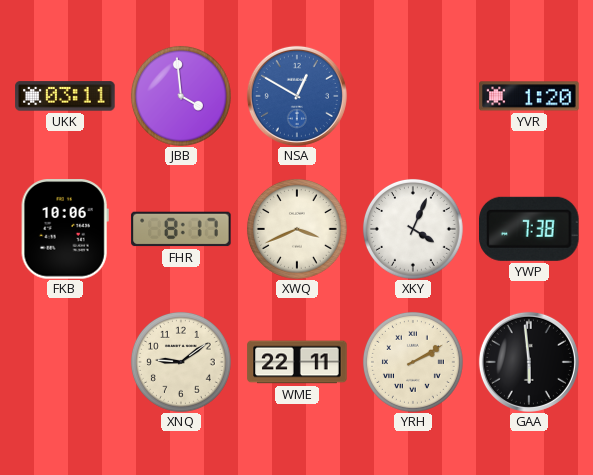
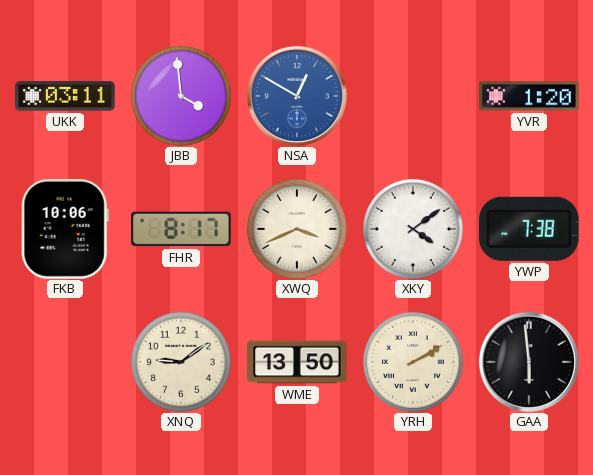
XKY: 4:04 -> 4:09
WME: 22:11 -> 13:50
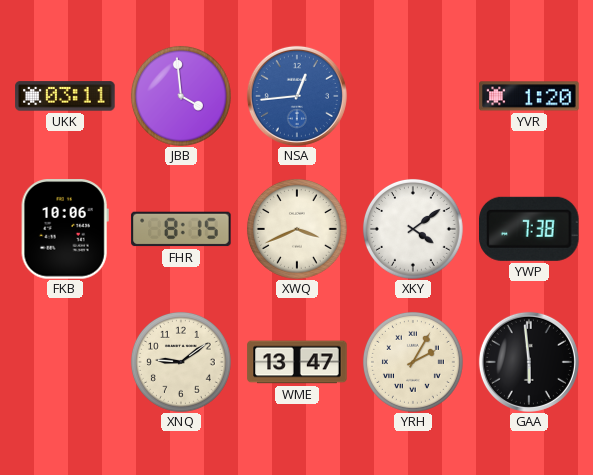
NSA: 12:50 -> 12:44
FHR: 8:17 -> 8:15
WME: 13:50 -> 13:47
YRH: 2:10 -> 2:05
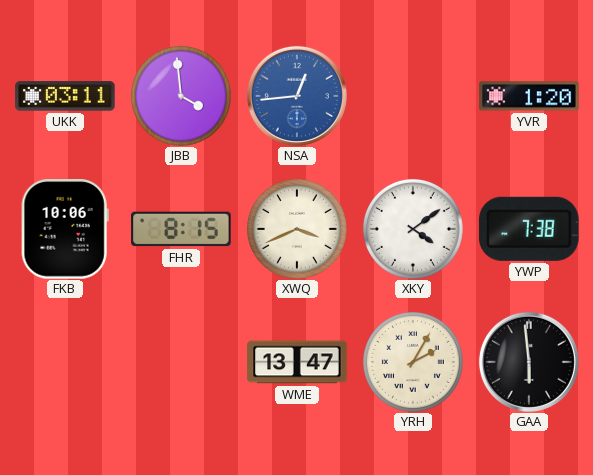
XNQ: 9:09 -> none
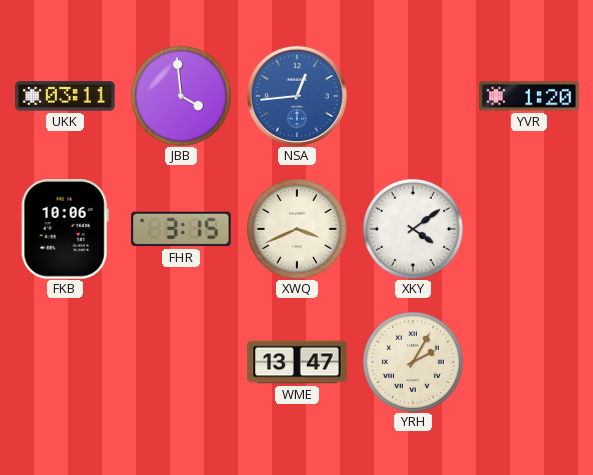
FHR: 8:15 -> 3:15
YWP: 7:38 -> none
GAA: 5:59 -> none
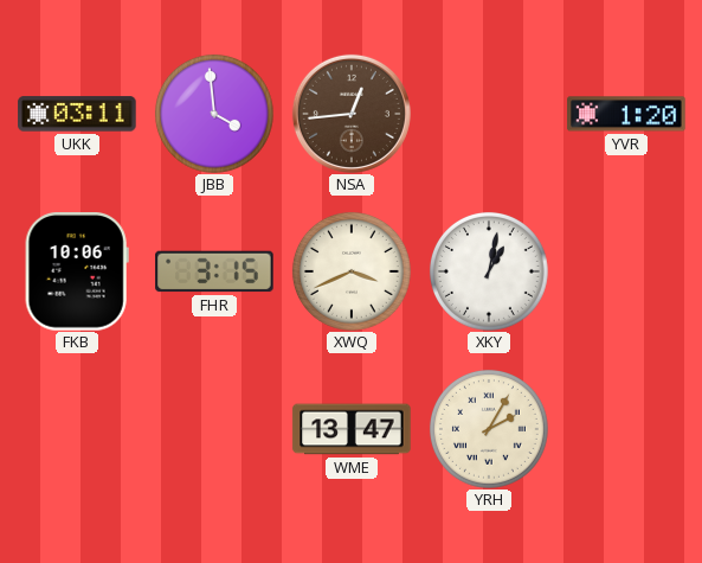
NSA dial: blue -> brown
XKY: 4:09 -> 1:02
